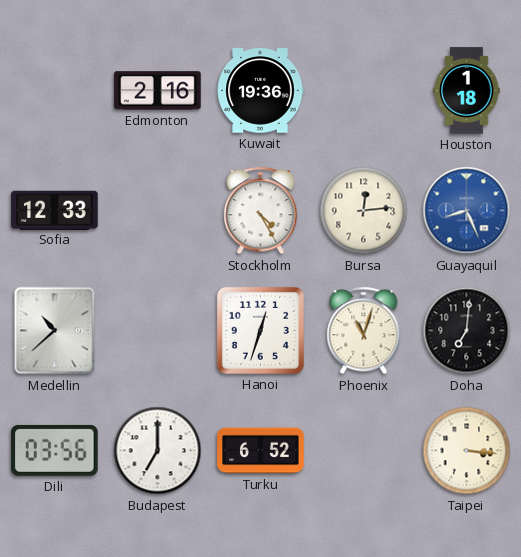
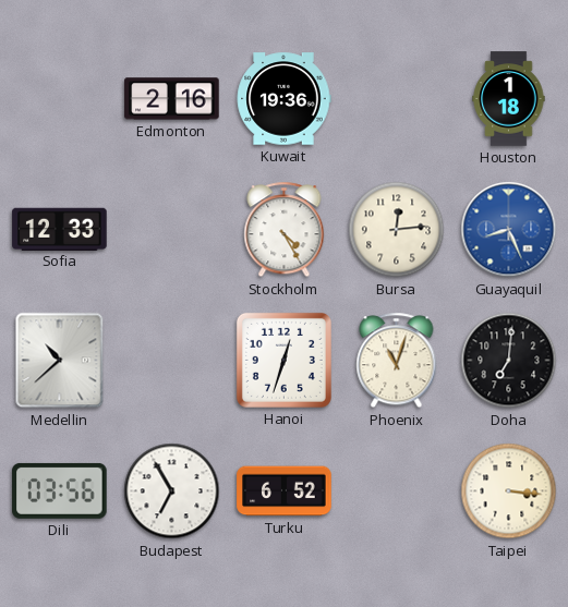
Budapest: 7:00 -> 6:55
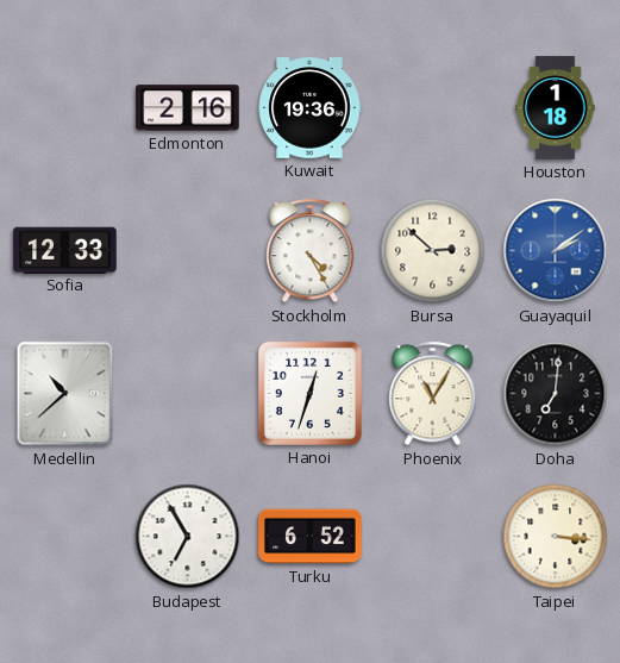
Bursa: 12:14 -> 2:52
Guayaquil: 8:26 -> 2:09
Phoenix: 11:03 -> 11:05
Dili: 03:56 -> none
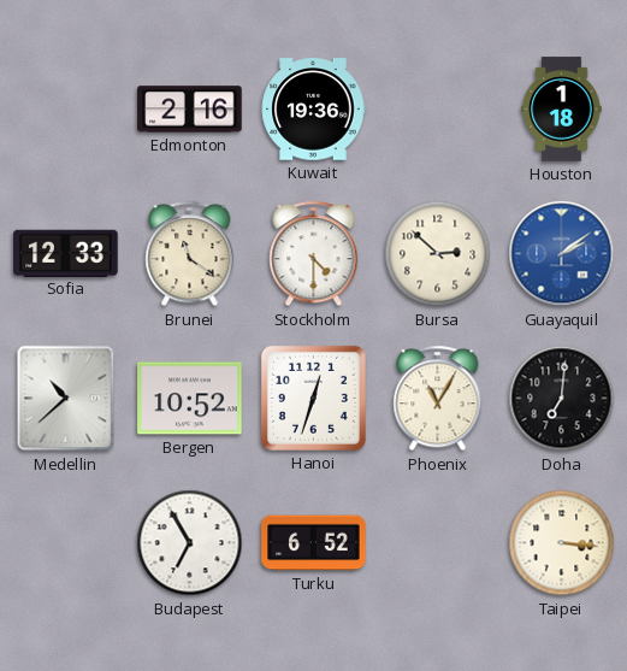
Brunei: none -> 11:21
Stockholm: 4:25 -> 4:30
Bergen: none -> 10:52
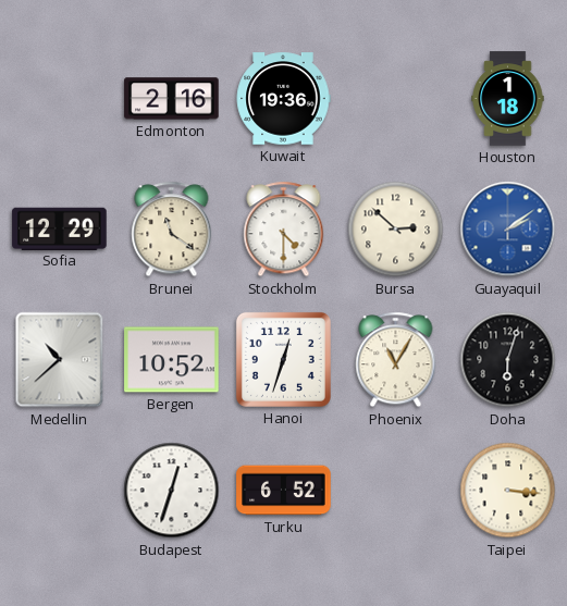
Sofia: 12:33 -> 12:29
Doha: 7:01 -> 6:03
Budapest: 6:55 -> 12:33
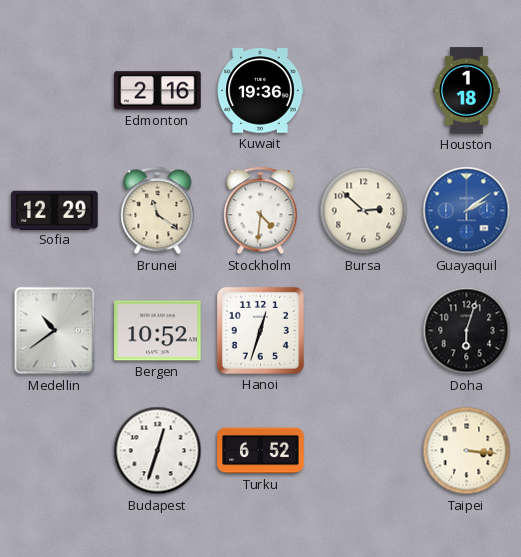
Stockholm: 4:30 -> 4:31
Medellin: 10:38 -> 10:39
Phoenix: 11:05 -> none
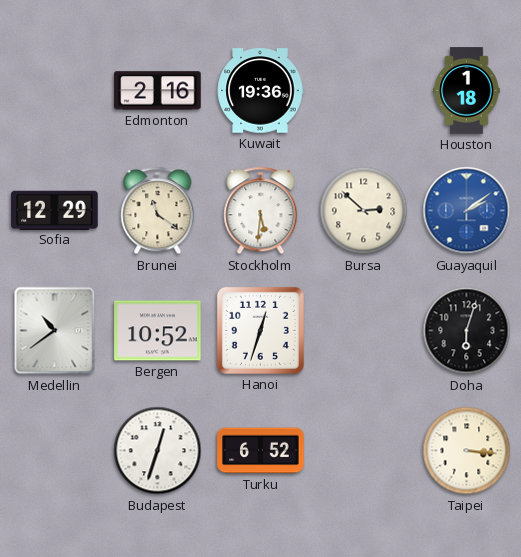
Stockholm: 4:31 -> 5:31
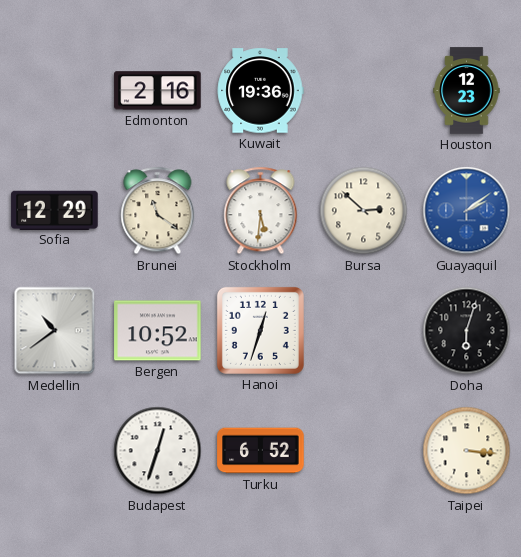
Houston: 1:18 -> 12:23
